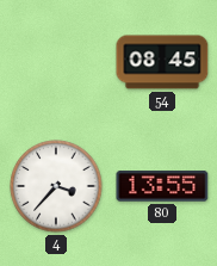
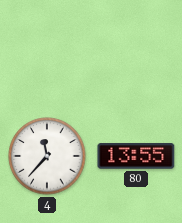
54: 08:45 -> none
4: 3:37 -> 11:37
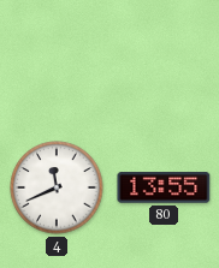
4: 11:37 -> 11:41
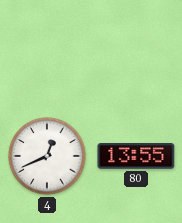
4: 11:41 -> 12:41
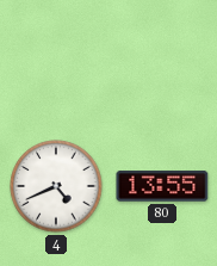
4: 12:41 -> 4:41
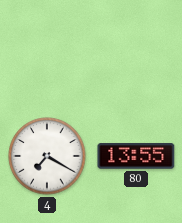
4: 4:41 -> 7:20
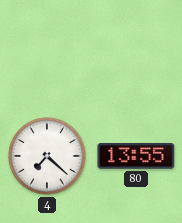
4: 7:20 -> 7:22
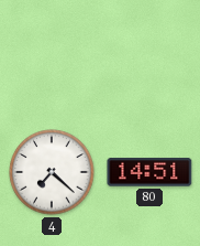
80: 13:55 -> 14:51
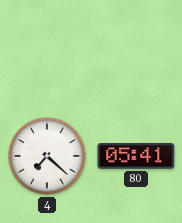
80: 14:51 -> 05:41
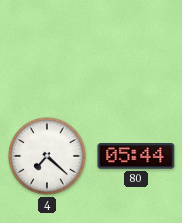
80: 05:41 -> 05:44
